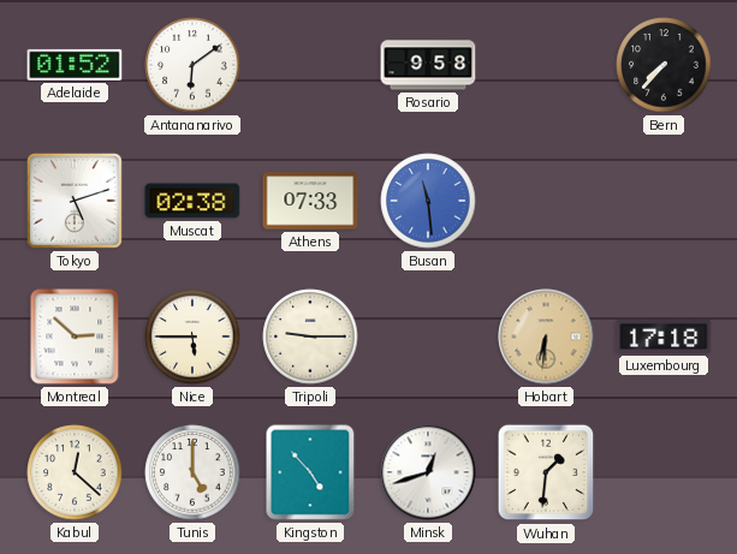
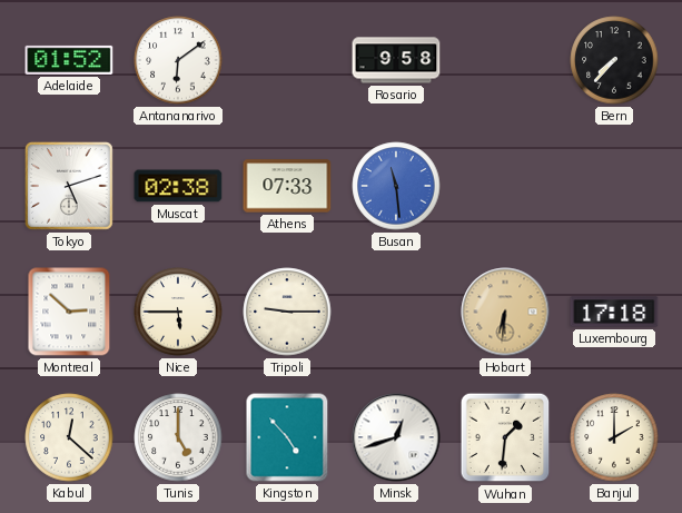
Banjul: none -> 2:00
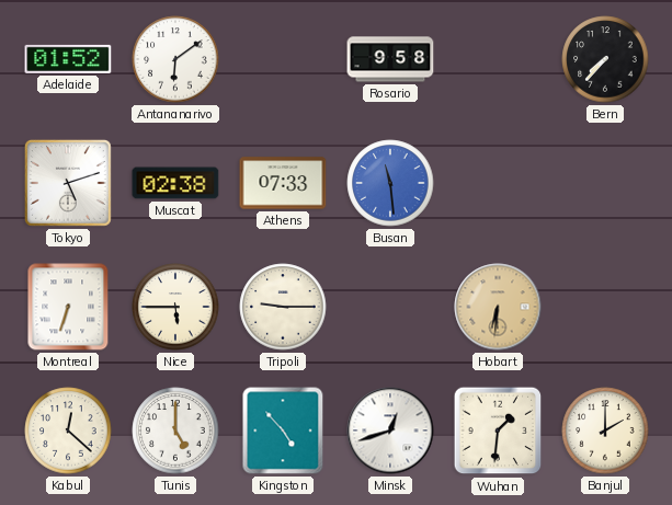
Montreal: 2:52 -> 6:33
Luxembourg: 17:18 -> none
